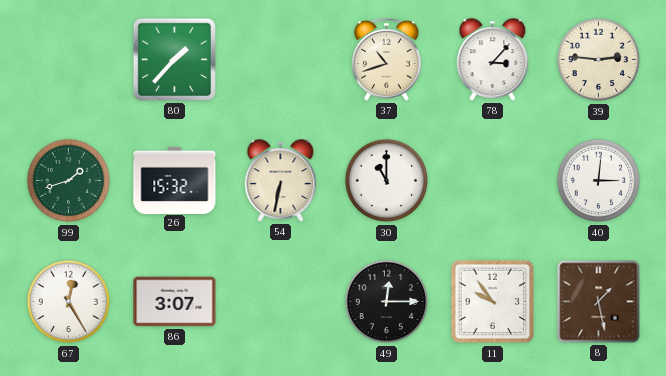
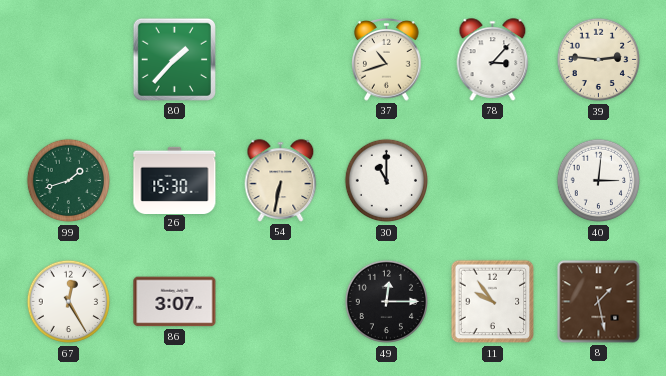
26: 15:32 -> 15:30
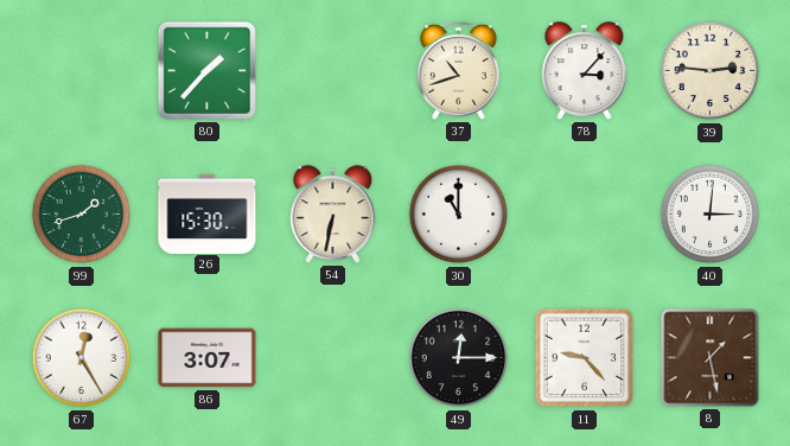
11: 9:54 -> 9:23
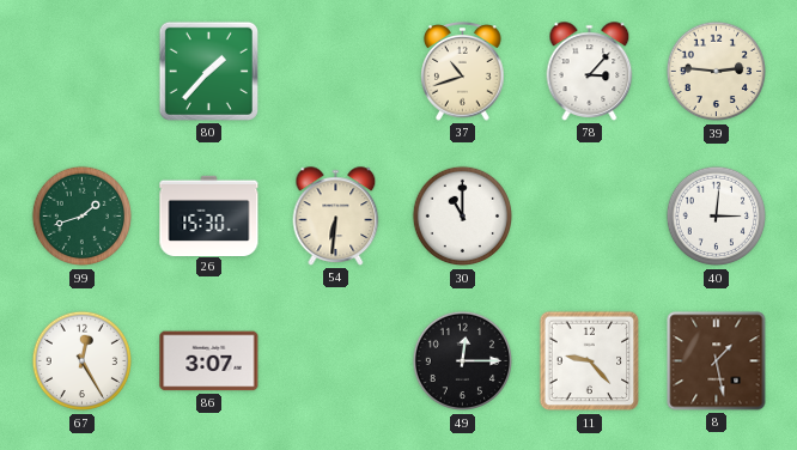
54: 6:32 -> 6:31
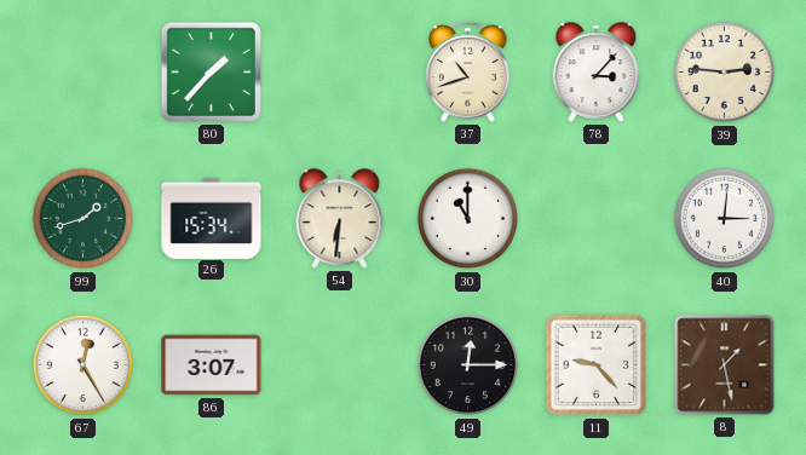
26: 15:30 -> 15:34
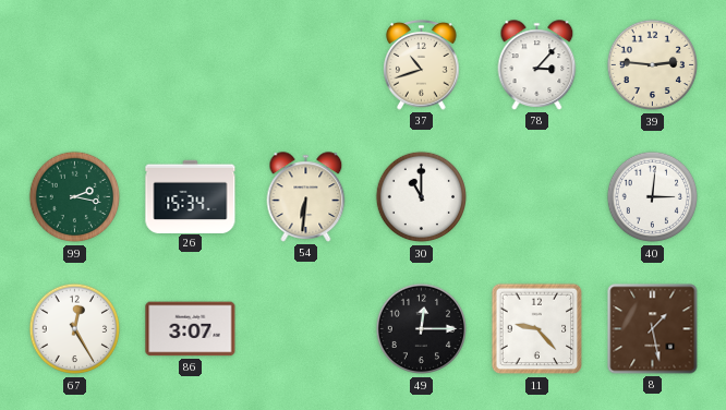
80: 1:37 -> none
99: 1:42 -> 2:17
